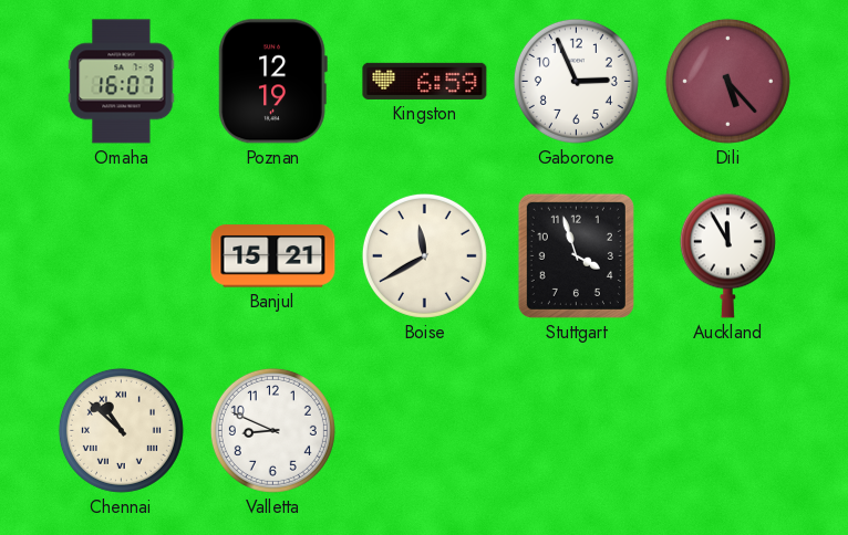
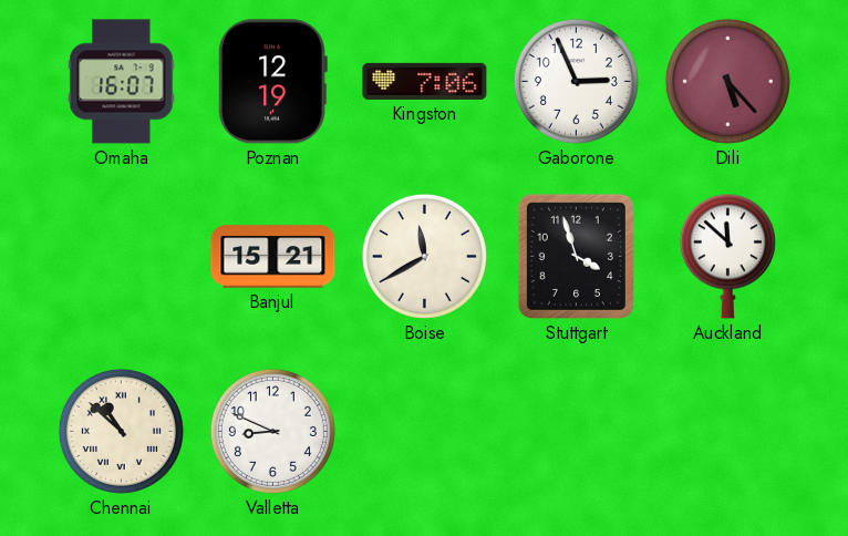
Kingston: 6:59 -> 7:06
Auckland: 11:55 -> 11:52
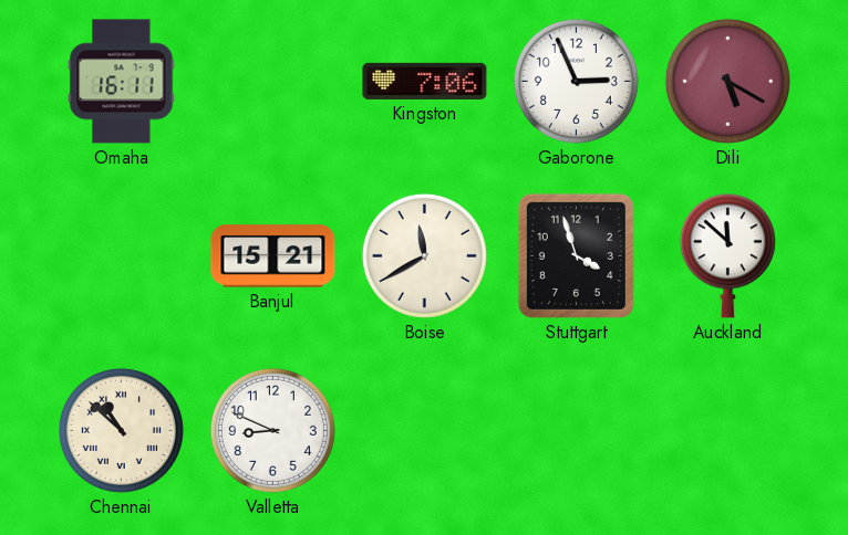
Omaha: 16:07 -> 16:11
Poznan: 12:19 -> none
Dili: 5:23 -> 5:20
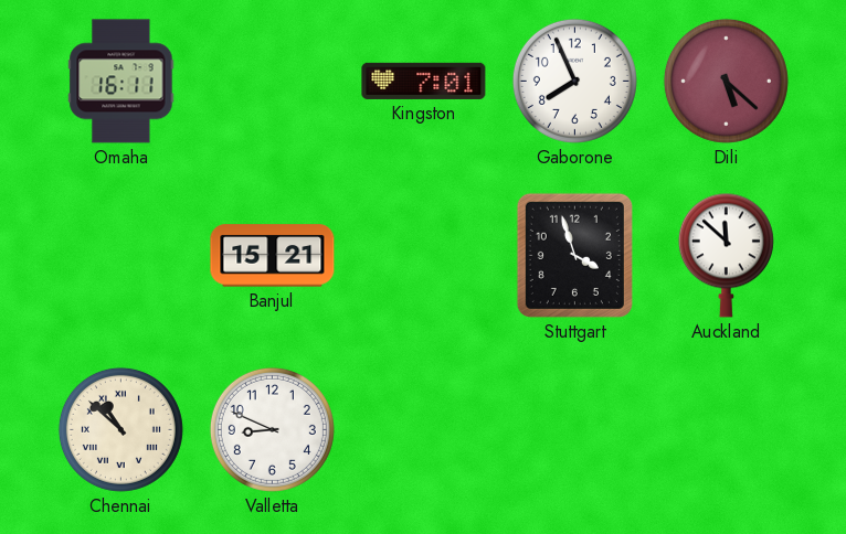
Kingston: 7:06 -> 7:01
Gaborone: 2:56 -> 7:56
Dili: 5:20 -> 5:22
Boise: 11:40 -> none
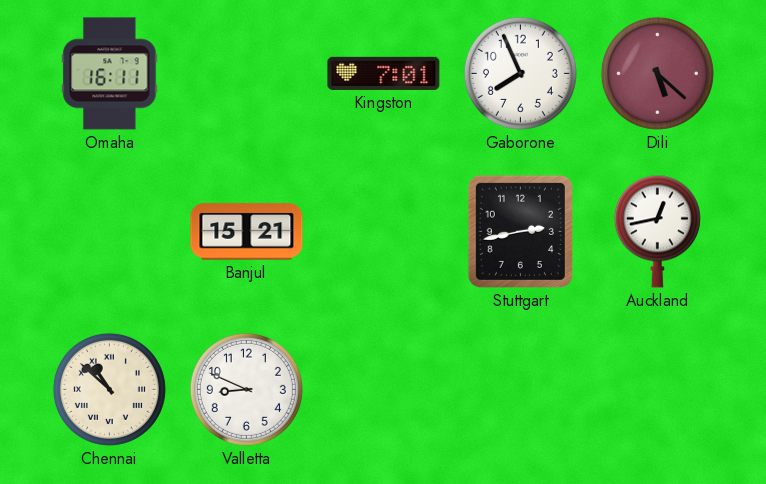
Stuttgart: 3:57 -> 2:43
Auckland: 11:52 -> 12:43
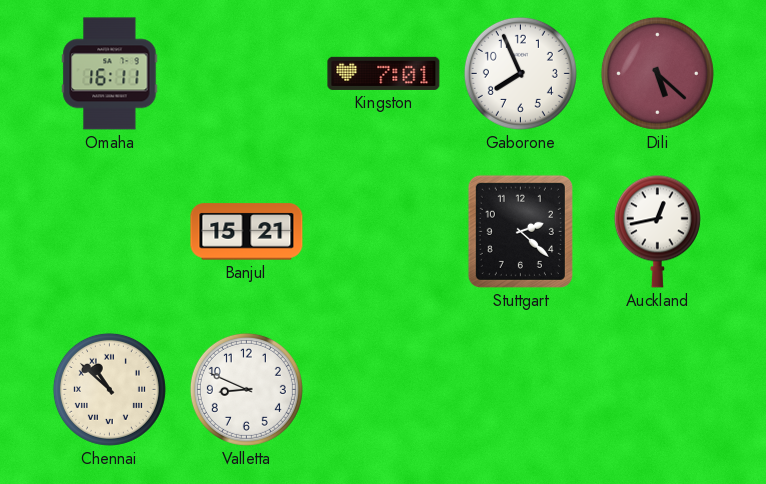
Stuttgart: 2:43 -> 2:22
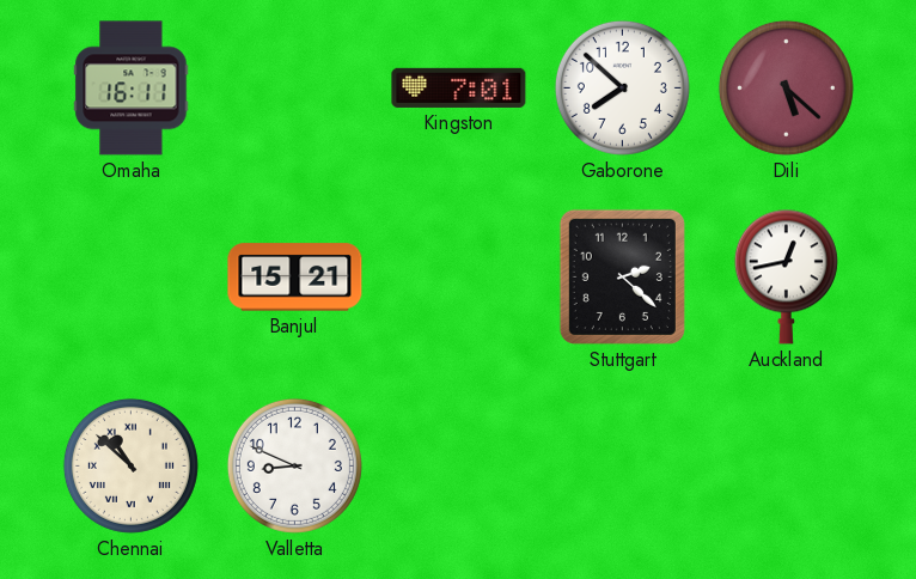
Gaborone: 7:56 -> 7:52
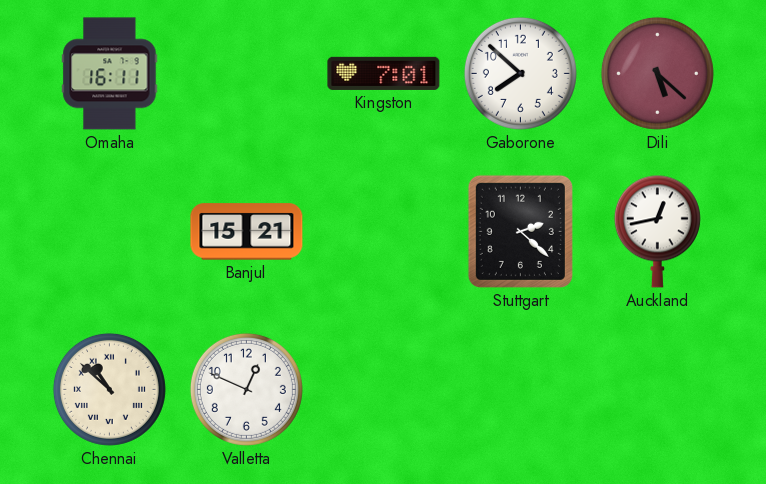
Valletta: 8:49 -> 12:49
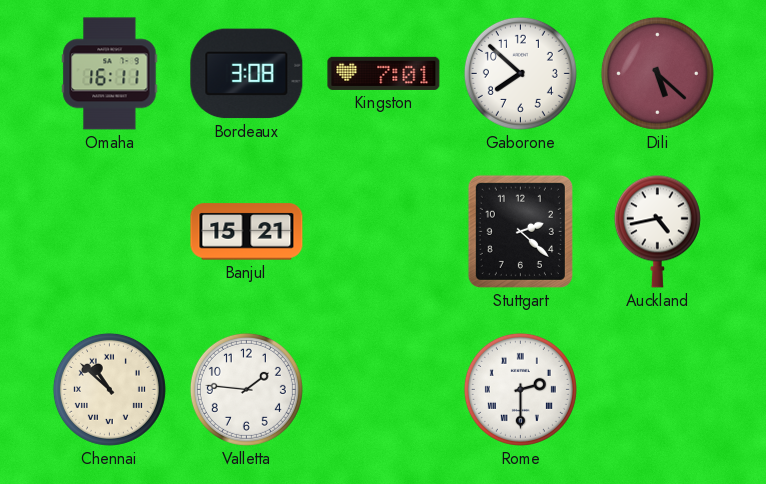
Bordeaux: none -> 3:08
Auckland: 12:43 -> 4:43
Valletta: 12:49 -> 1:46
Rome: none -> 2:30
